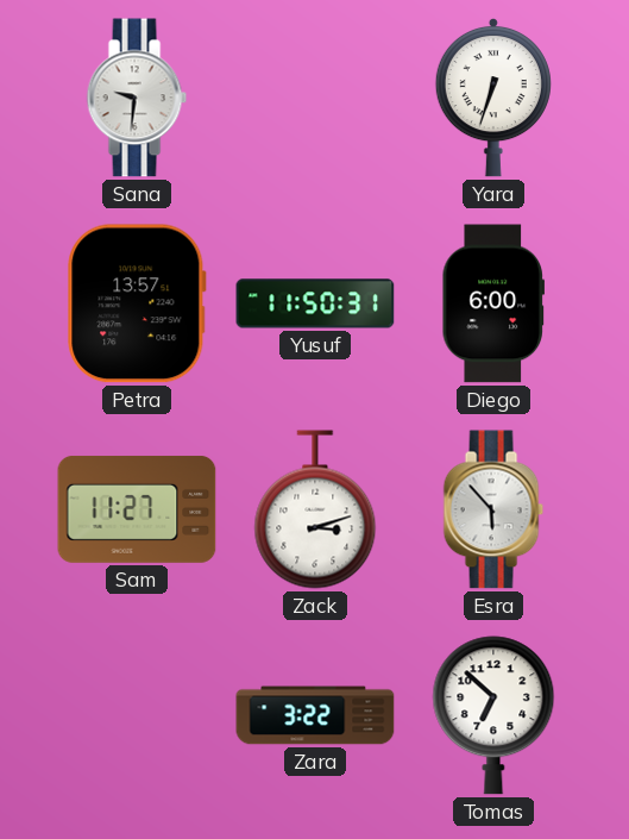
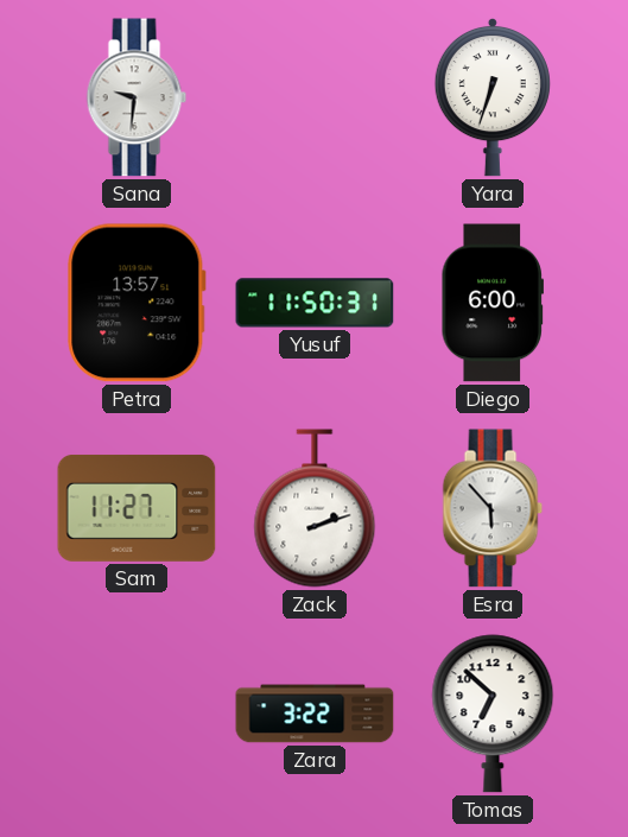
Zack: 3:12 -> 2:12
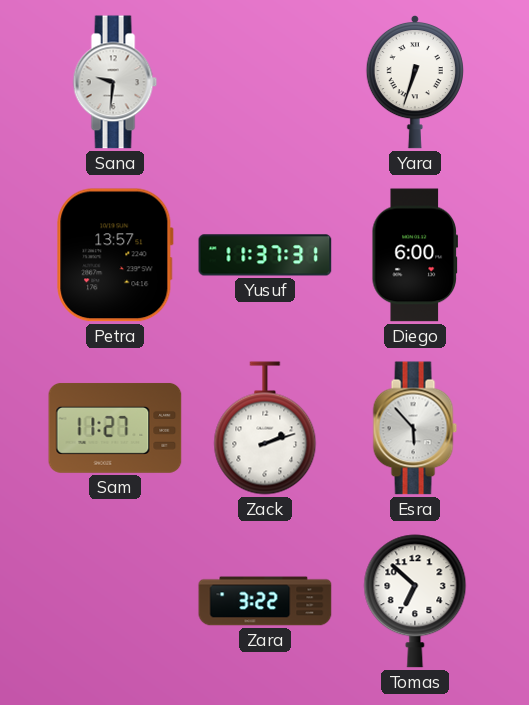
Yusuf: 11:50 -> 11:37
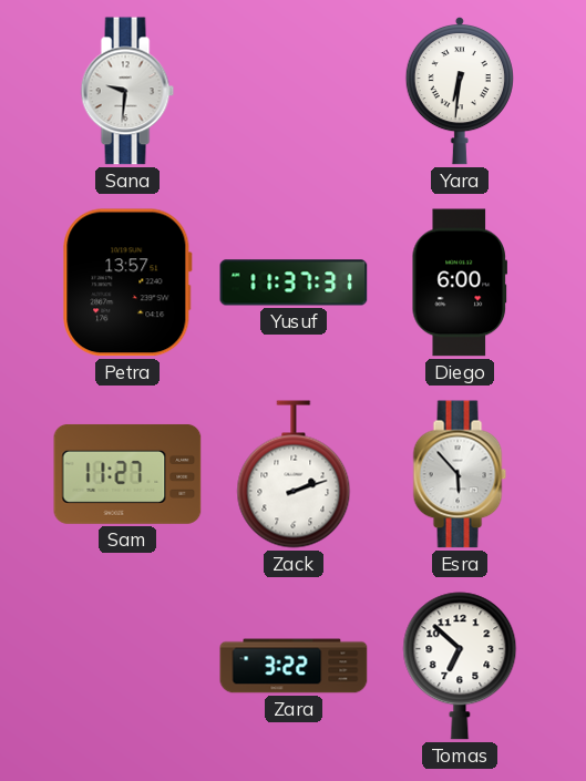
Yara: 6:33 -> 6:31
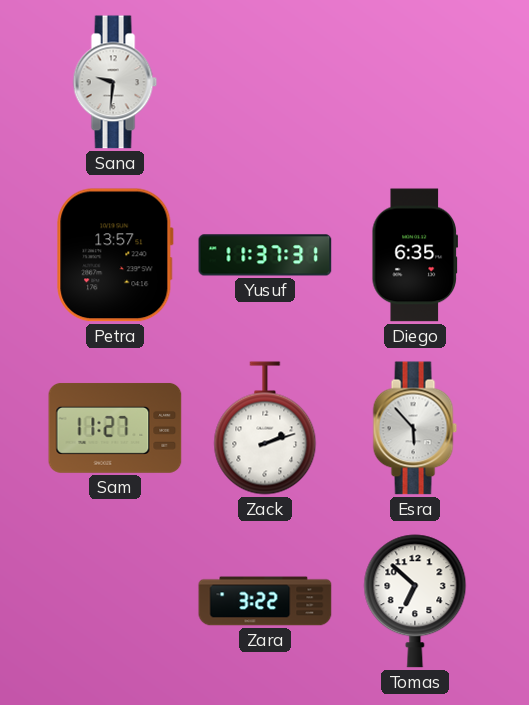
Yara: 6:31 -> none
Diego: 6:00 -> 6:35
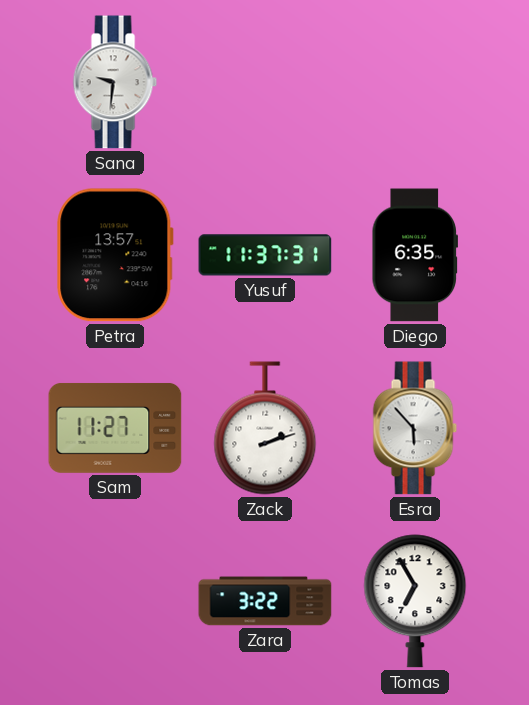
Tomas: 6:52 -> 6:55
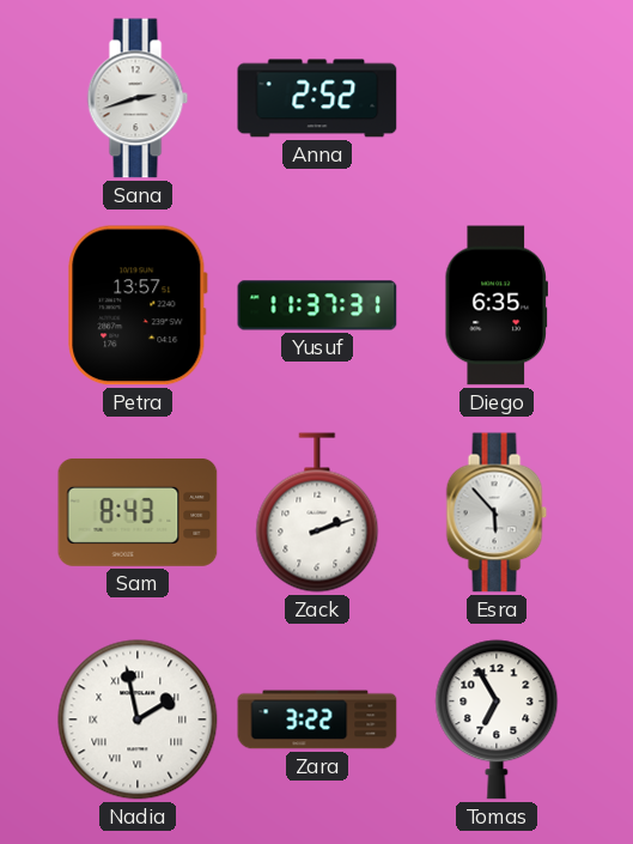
Sana: 9:31 -> 2:42
Anna: none -> 2:52
Sam: 11:27 -> 8:43
Nadia: none -> 1:58
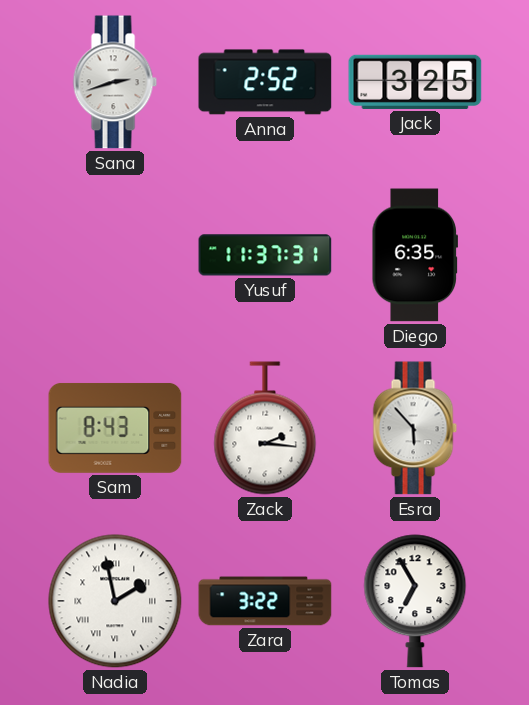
Jack: none -> 3:25
Petra: 13:57 -> none
Zack: 2:12 -> 2:16
